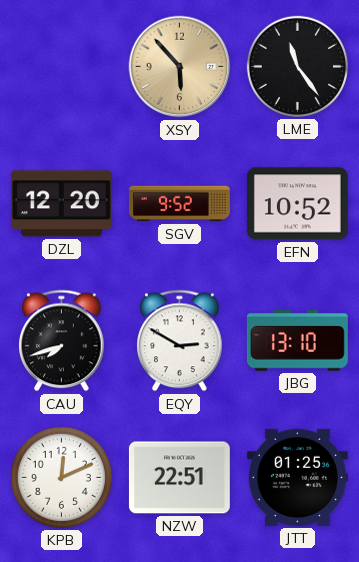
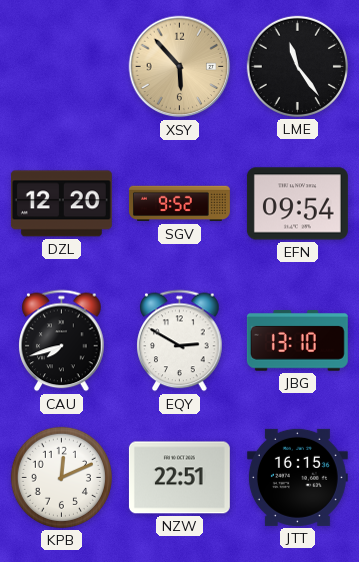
EFN: 10:52 -> 09:54
JTT: 01:25 -> 16:15
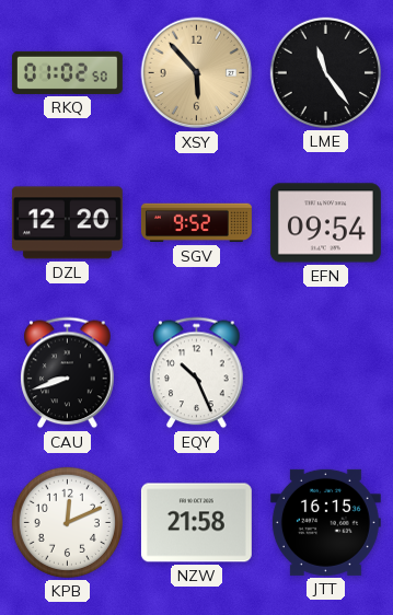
RKQ: none -> 01:02
CAU: 7:42 -> 8:42
EQY: 2:50 -> 10:26
JBG: 13:10 -> none
NZW: 22:51 -> 21:58
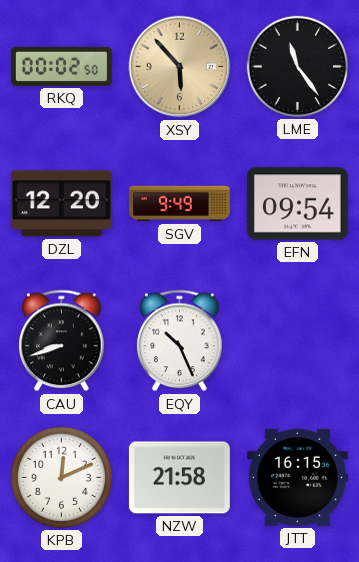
RKQ: 01:02 -> 00:02
SGV: 9:52 -> 9:49
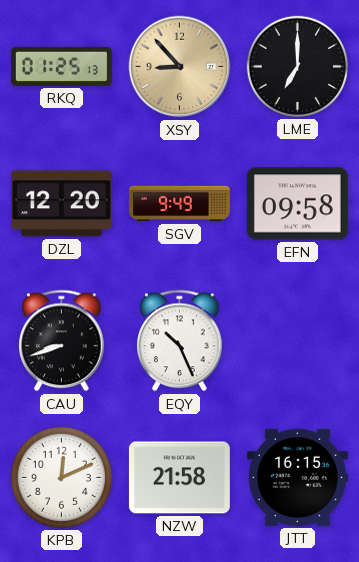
RKQ: 00:02 -> 01:25
XSY: 5:53 -> 8:53
LME: 11:24 -> 7:00
EFN: 09:54 -> 09:58
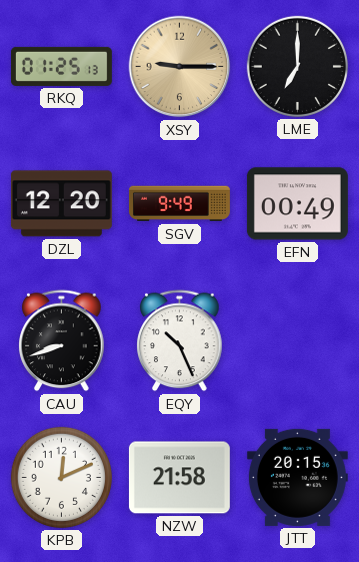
XSY: 8:53 -> 9:15
EFN: 09:58 -> 00:49
JTT: 16:15 -> 20:15
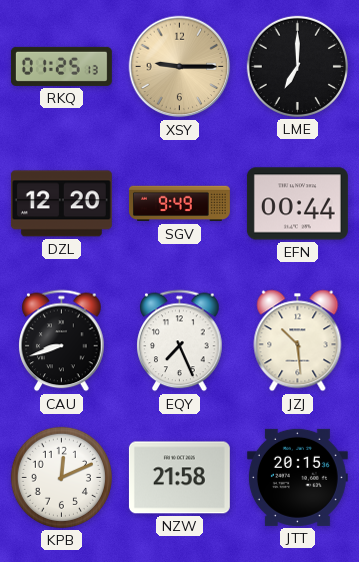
EFN: 00:49 -> 00:44
EQY: 10:26 -> 7:26
JZJ: none -> 10:29
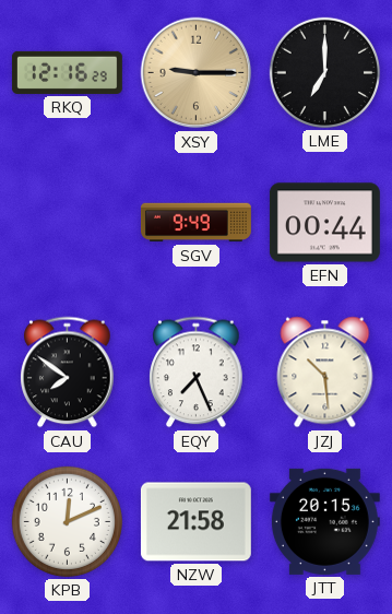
RKQ: 01:25 -> 12:16
DZL: 12:20 -> none
CAU: 8:42 -> 7:51
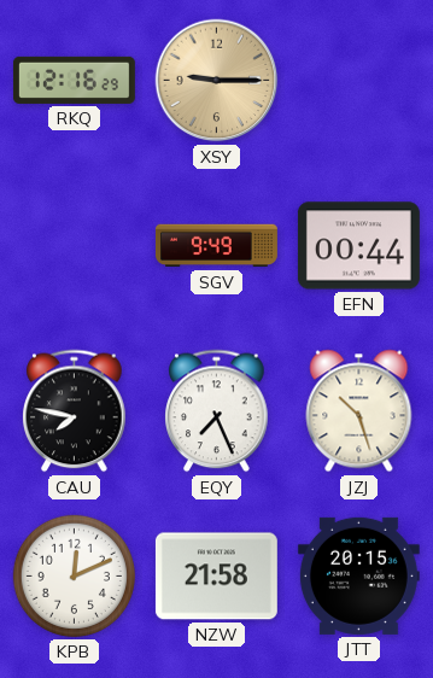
LME: 7:00 -> none
CAU: 7:51 -> 7:47
JZJ: 10:29 -> 10:27
